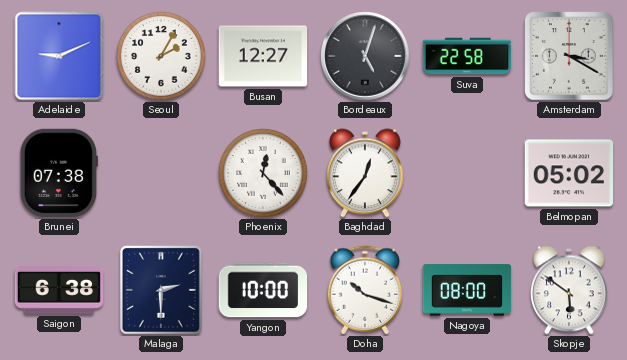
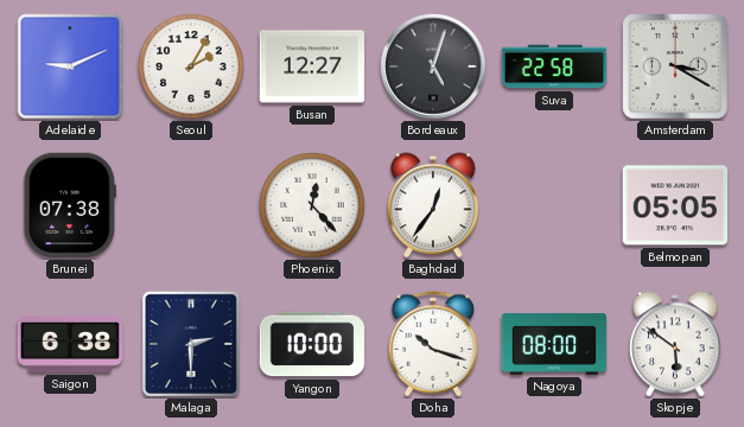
Belmopan: 05:02 -> 05:05
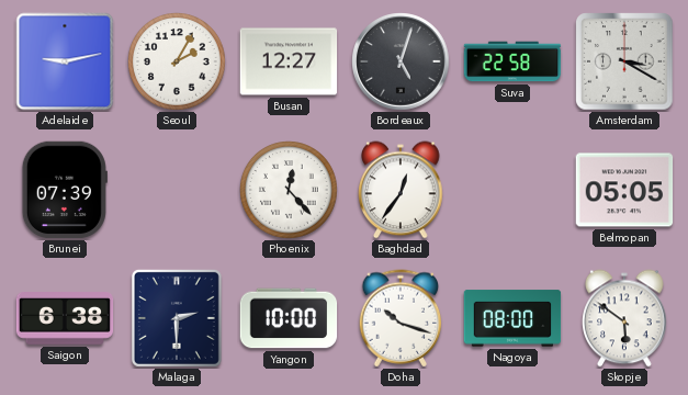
Adelaide: 9:11 -> 9:13
Brunei: 07:38 -> 07:39
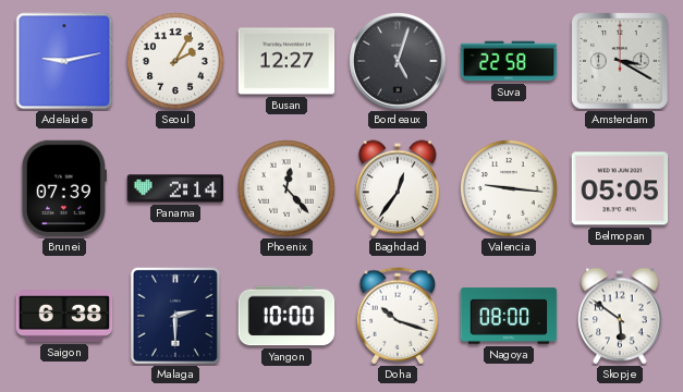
Panama: none -> 2:14
Valencia: none -> 9:16
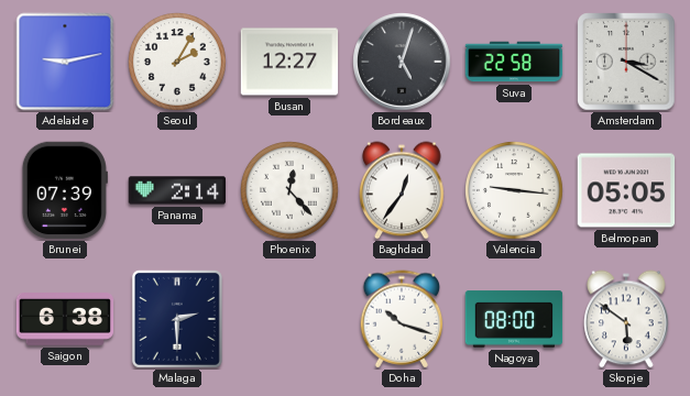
Yangon: 10:00 -> none
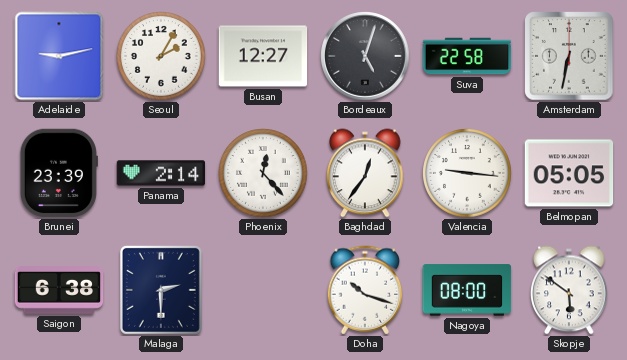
Amsterdam: 3:20 -> 6:32
Brunei: 07:39 -> 23:39
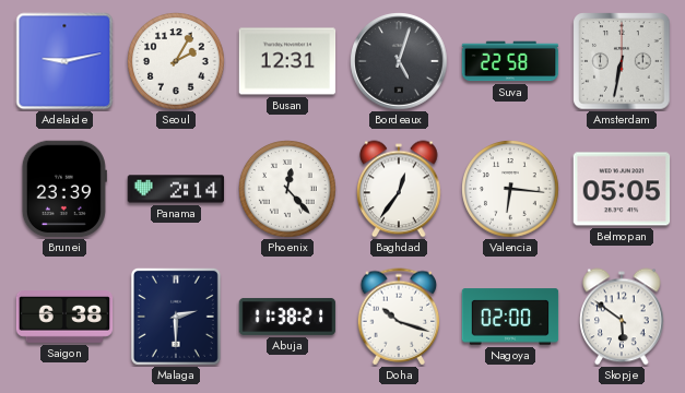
Busan: 12:27 -> 12:31
Valencia: 9:16 -> 6:16
Abuja: none -> 11:38
Nagoya: 08:00 -> 02:00
